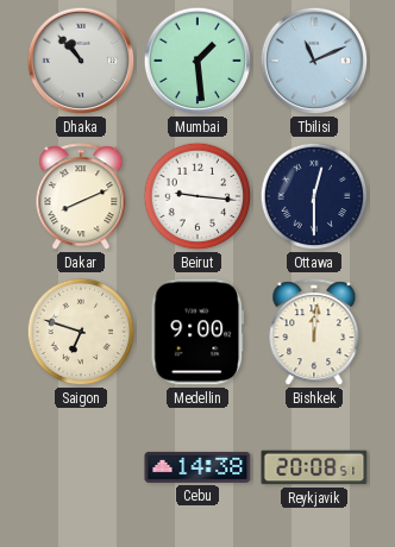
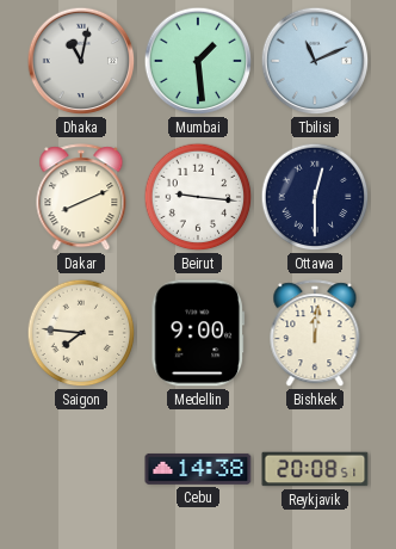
Dhaka: 10:53 -> 11:02
Saigon: 6:48 -> 7:46
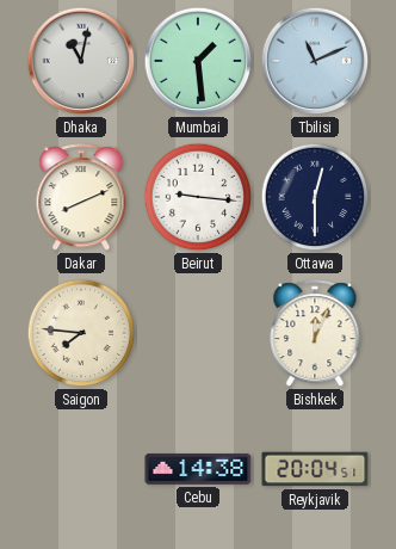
Medellin: 9:00 -> none
Bishkek: 12:01 -> 12:04
Reykjavik: 20:08 -> 20:04
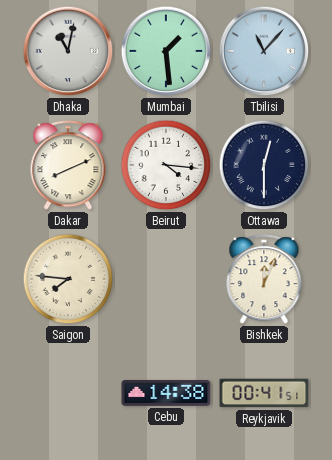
Tbilisi: 11:11 -> 11:07
Beirut: 9:16 -> 4:16
Reykjavik: 20:04 -> 00:41
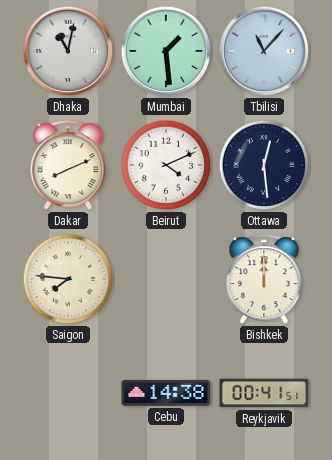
Beirut: 4:16 -> 4:11
Ottawa: 12:30 -> 12:29
Bishkek: 12:04 -> 12:00
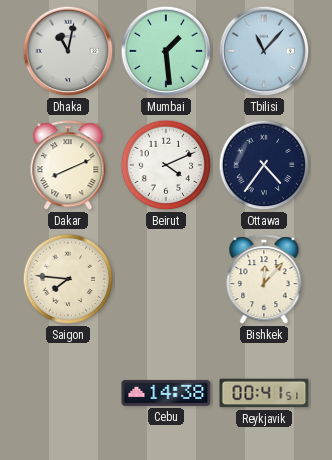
Ottawa: 12:29 -> 4:36
Bishkek: 12:00 -> 12:07
